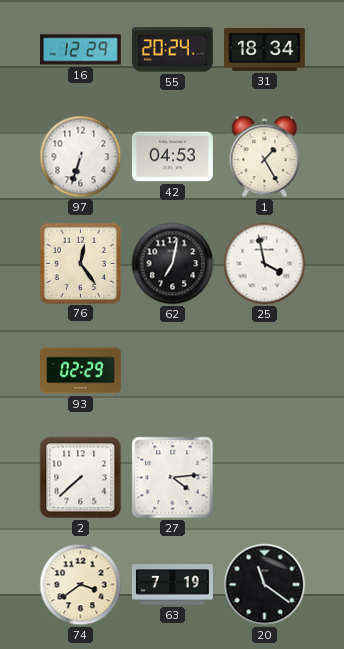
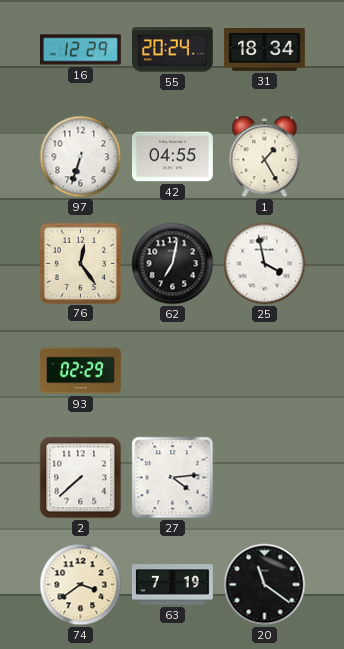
42: 04:53 -> 04:55
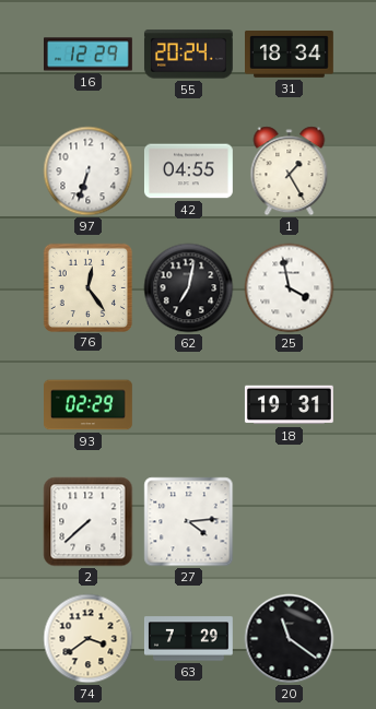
18: none -> 19:31
63: 7:19 -> 7:29
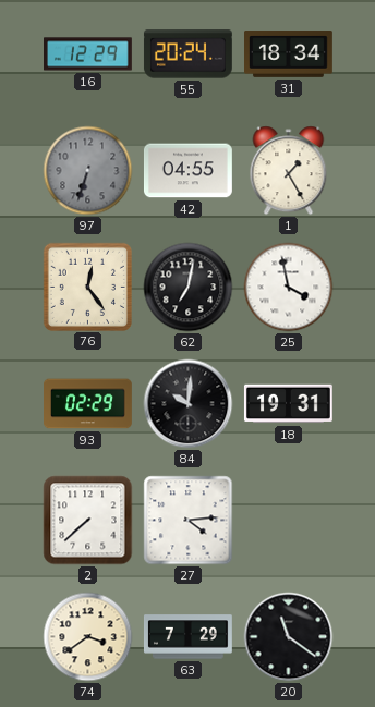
97 dial: white -> grey
84: none -> 10:01
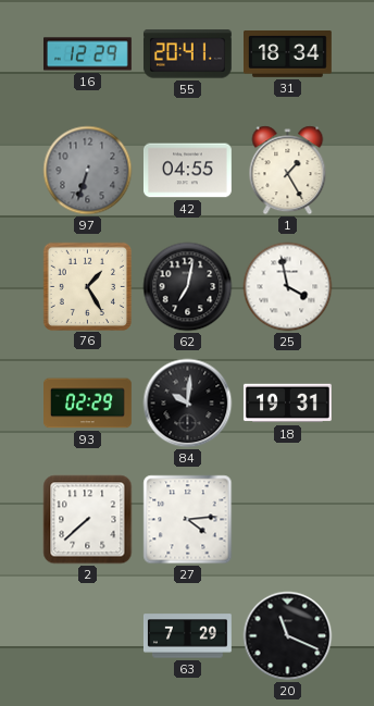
55: 20:24 -> 20:41
76: 12:24 -> 1:25
74: 3:39 -> none
20: 11:21 -> 11:19
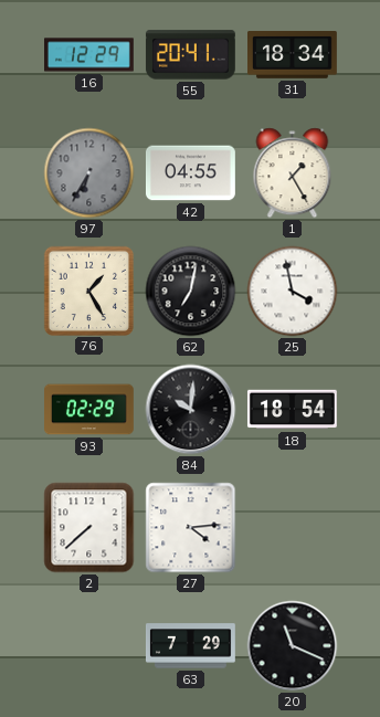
97: 6:33 -> 6:35
18: 19:31 -> 18:54
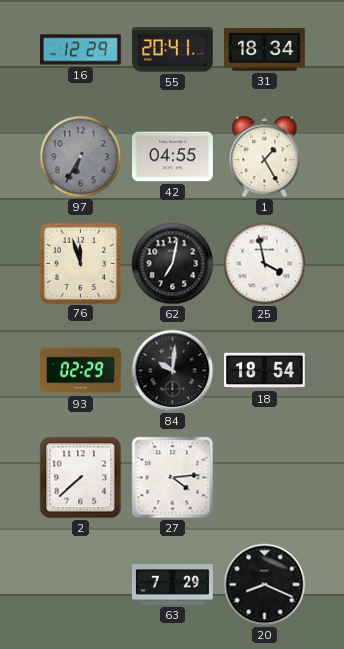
76: 1:25 -> 11:57
20: 11:19 -> 8:19
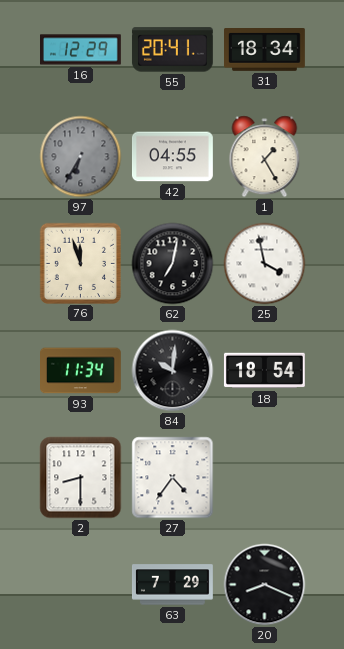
93: 02:29 -> 11:34
2: 7:38 -> 8:30
27: 4:14 -> 4:36
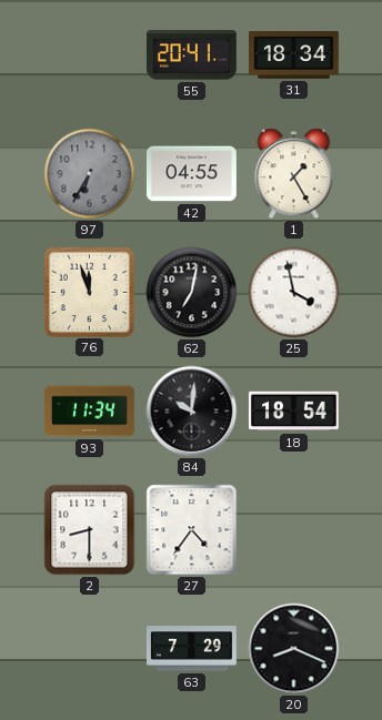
16: 12:29 -> none
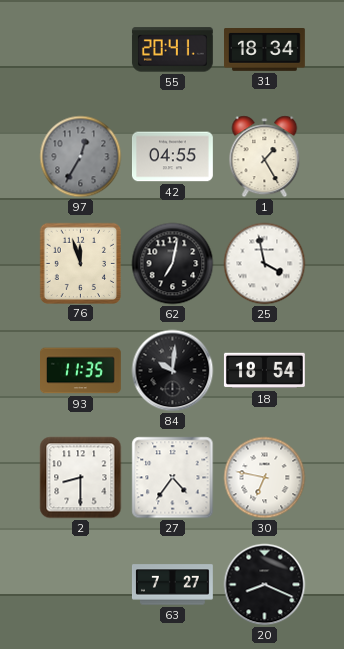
97: 6:35 -> 12:35
93: 11:34 -> 11:35
30: none -> 6:47
63: 7:29 -> 7:27
